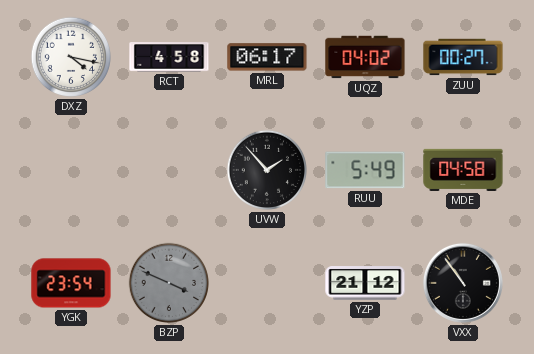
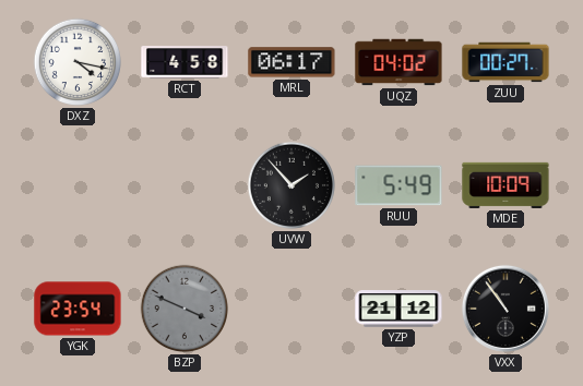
MDE: 04:58 -> 10:09
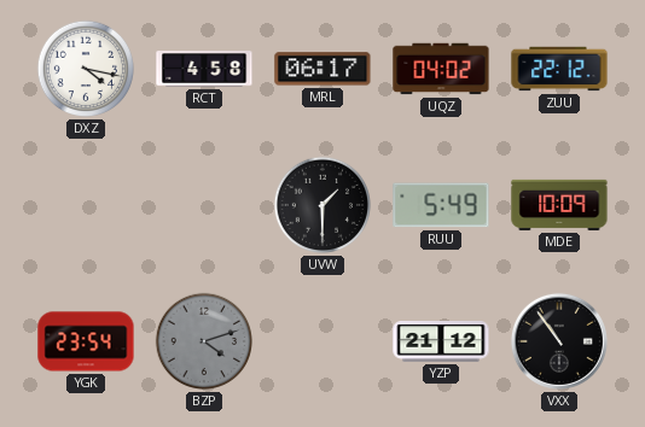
ZUU: 00:27 -> 22:12
UVW: 1:53 -> 1:30
BZP: 3:49 -> 4:12
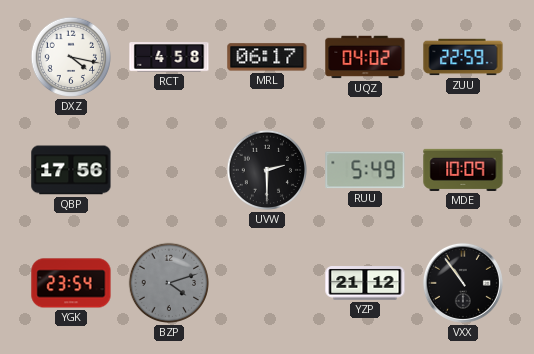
ZUU: 22:12 -> 22:59
QBP: none -> 17:56
UVW: 1:30 -> 2:30
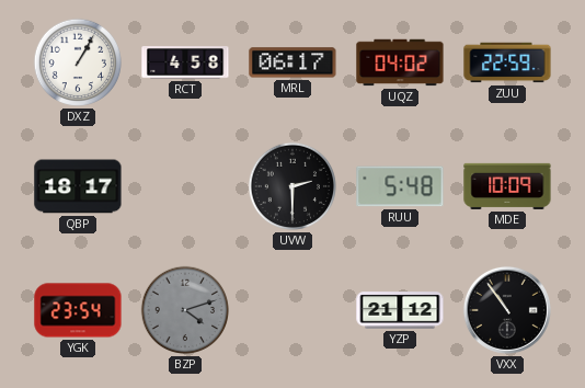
DXZ: 4:17 -> 1:05
QBP: 17:56 -> 18:17
RUU: 5:49 -> 5:48
